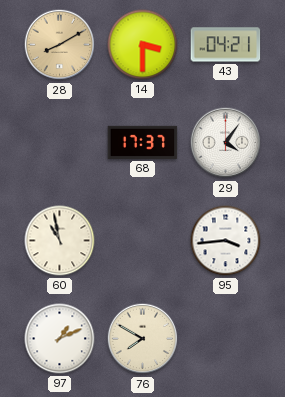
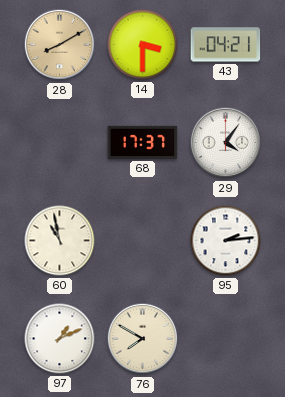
95: 3:44 -> 2:14
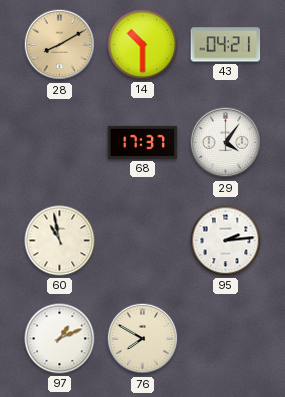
14: 3:30 -> 10:30
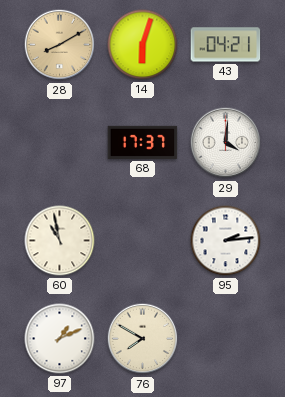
14: 10:30 -> 6:03
29: 4:06 -> 4:01
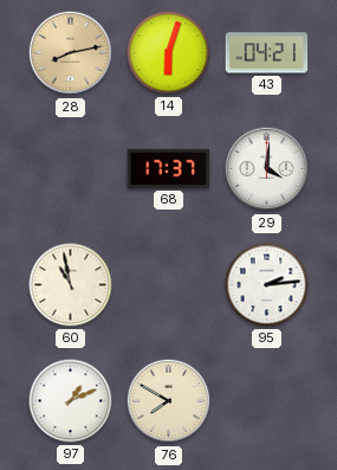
28: 8:10 -> 8:13
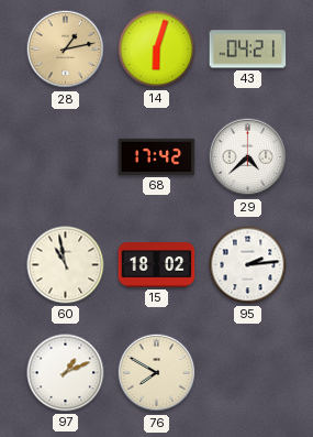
28: 8:13 -> 1:13
68: 17:37 -> 17:42
29: 4:01 -> 4:38
15: none -> 18:02
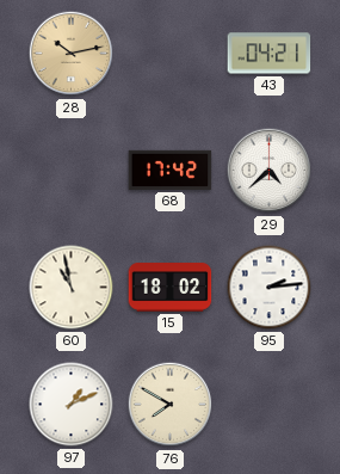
28: 1:13 -> 10:13
14: 6:03 -> none
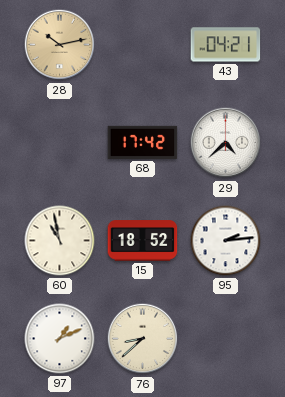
15: 18:02 -> 18:52
76: 7:50 -> 8:38
